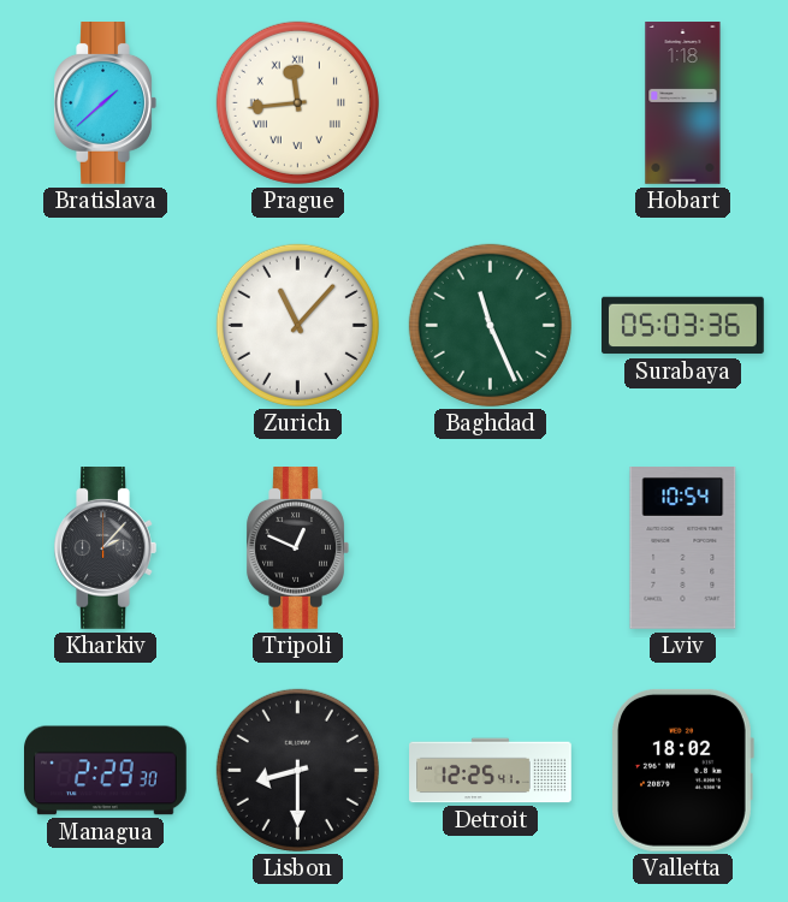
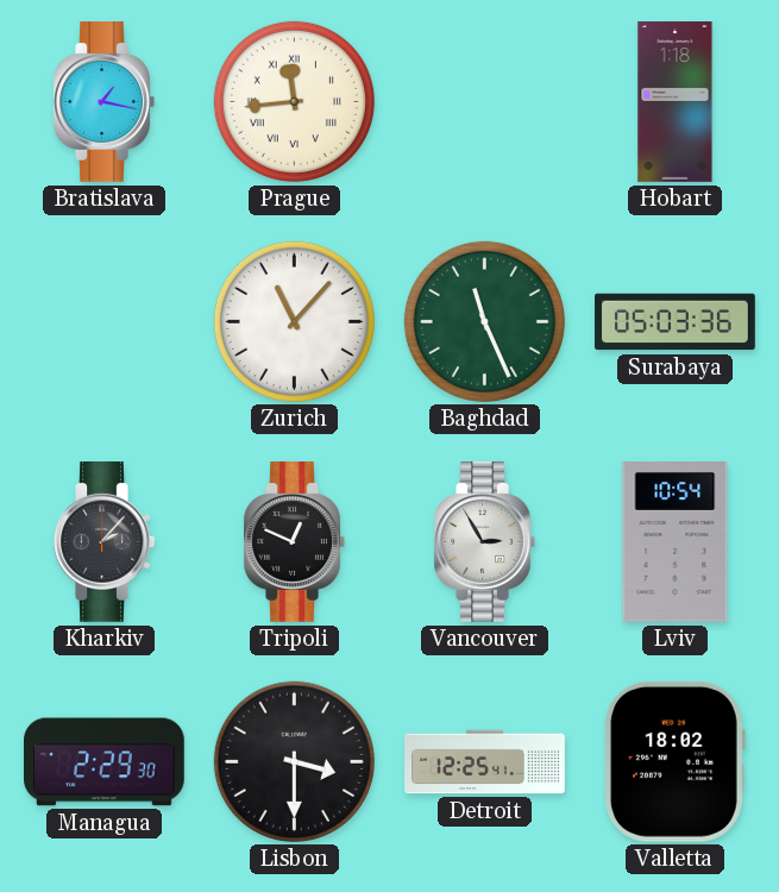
Bratislava: 1:38 -> 1:17
Vancouver: none -> 2:55
Lisbon: 8:30 -> 3:30
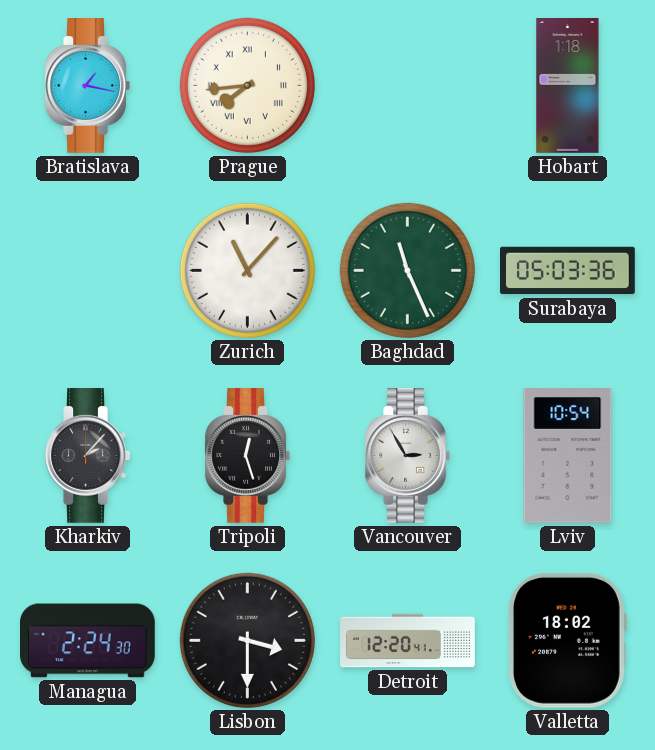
Prague: 11:44 -> 7:44
Tripoli: 12:49 -> 12:27
Managua: 2:29 -> 2:24
Detroit: 12:25 -> 12:20
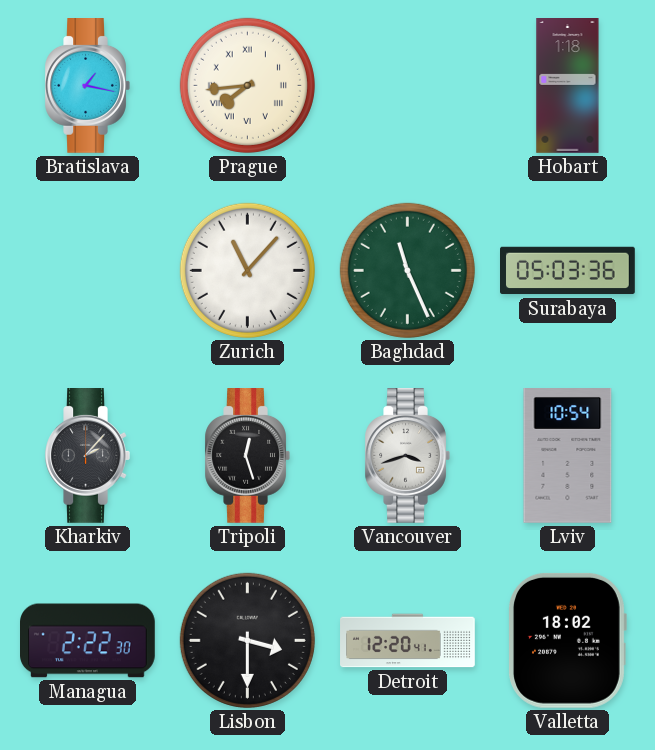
Vancouver: 2:55 -> 3:42
Managua: 2:24 -> 2:22
